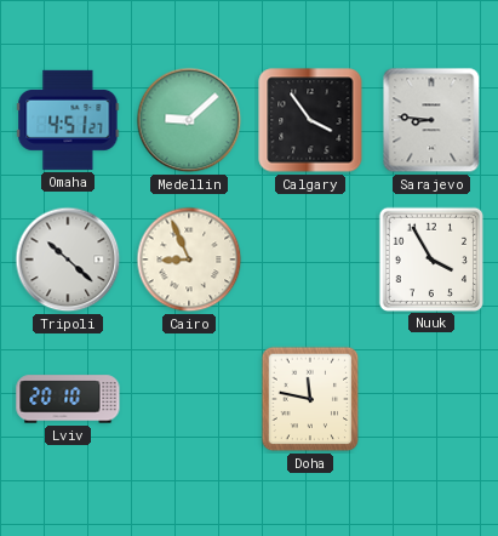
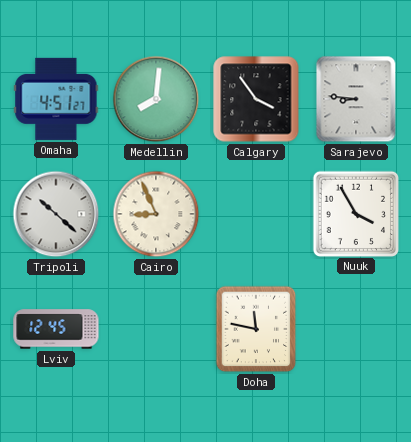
Medellin: 9:08 -> 8:01
Lviv: 20:10 -> 12:45
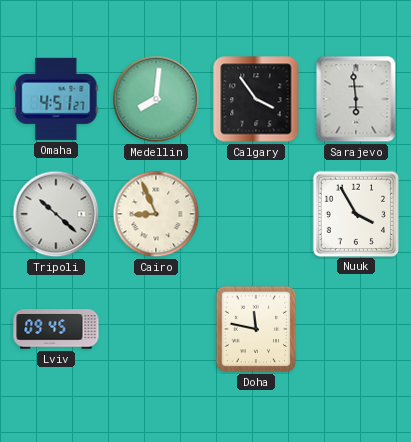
Sarajevo: 8:46 -> 5:59
Lviv: 12:45 -> 09:45
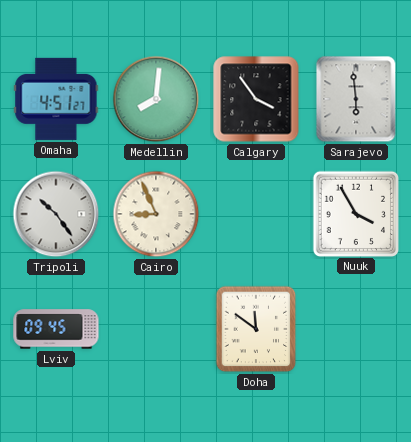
Tripoli: 10:22 -> 10:24
Doha: 11:47 -> 11:51
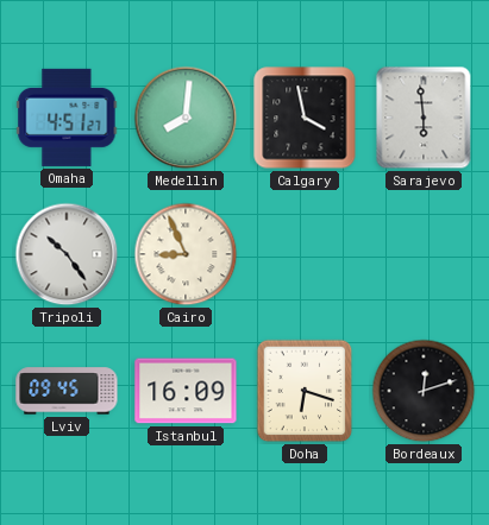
Calgary: 3:54 -> 3:58
Nuuk: 3:55 -> none
Istanbul: none -> 16:09
Doha: 11:51 -> 6:18
Bordeaux: none -> 12:12
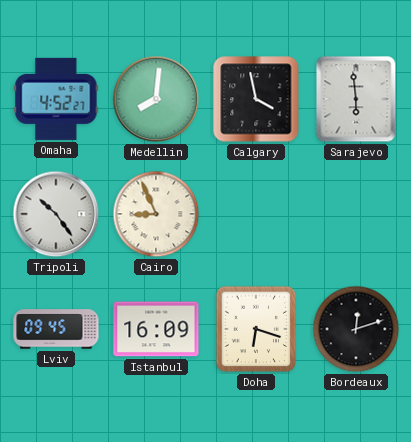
Omaha: 4:51 -> 4:52
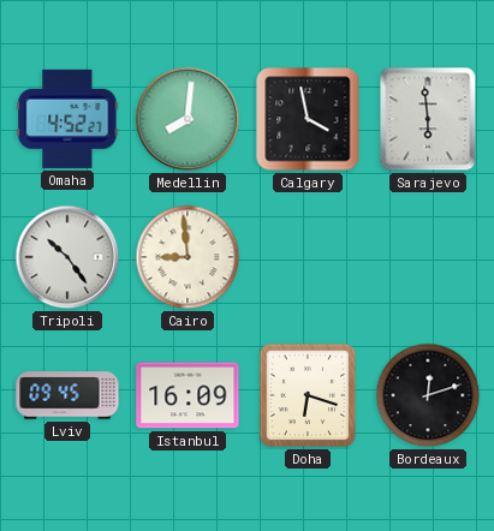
Cairo: 8:56 -> 8:59
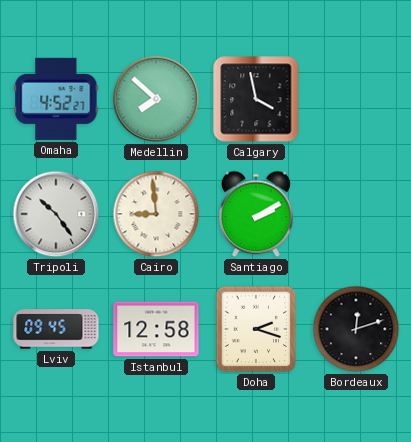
Medellin: 8:01 -> 7:52
Sarajevo: 5:59 -> none
Santiago: none -> 2:10
Istanbul: 16:09 -> 12:58
Doha: 6:18 -> 2:18
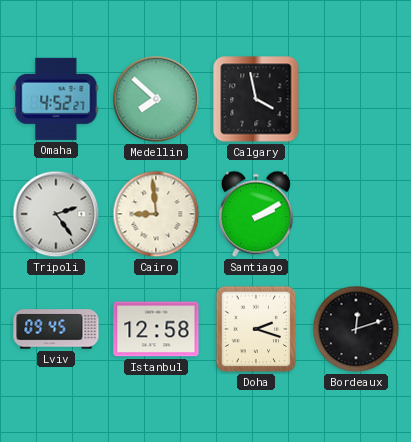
Tripoli: 10:24 -> 2:24
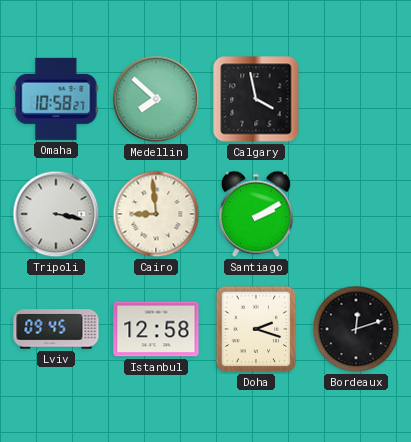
Omaha: 4:52 -> 10:58
Tripoli: 2:24 -> 3:17
